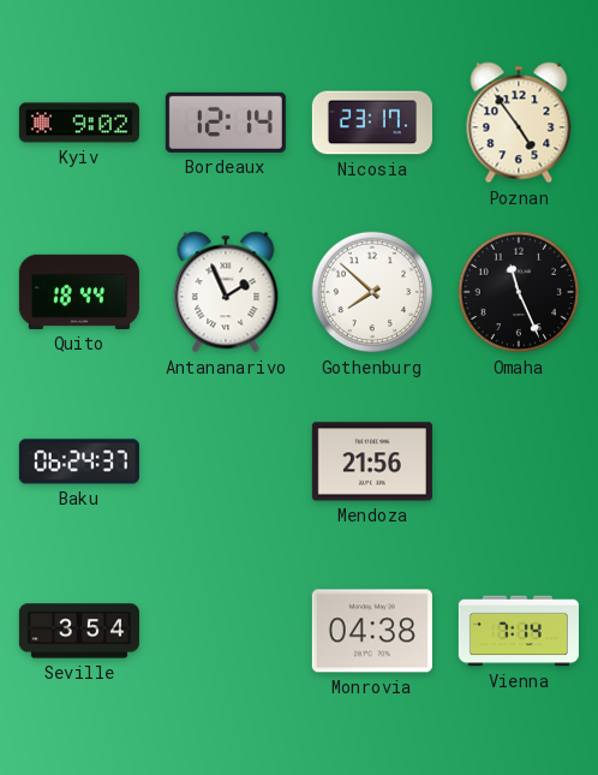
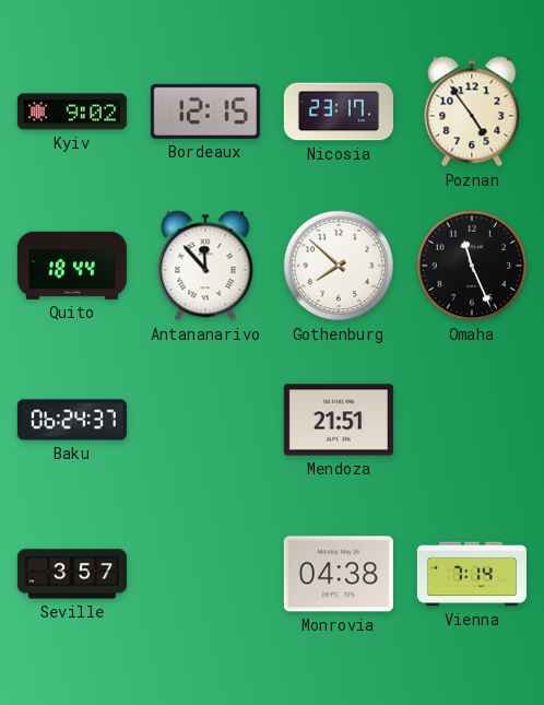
Bordeaux: 12:14 -> 12:15
Antananarivo: 1:56 -> 11:53
Mendoza: 21:56 -> 21:51
Seville: 3:54 -> 3:57
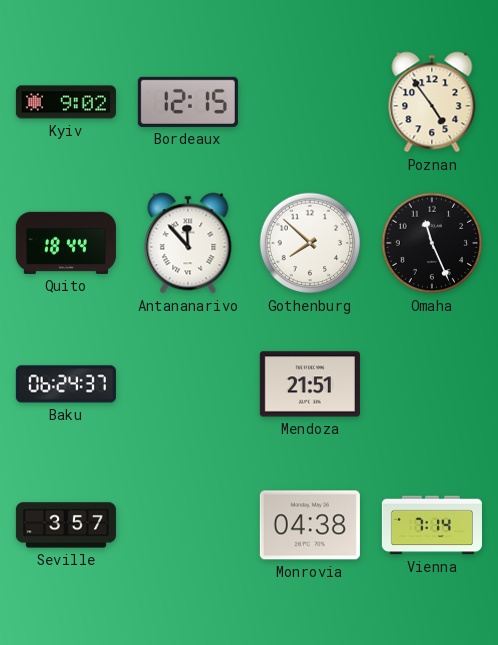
Nicosia: 23:17 -> none
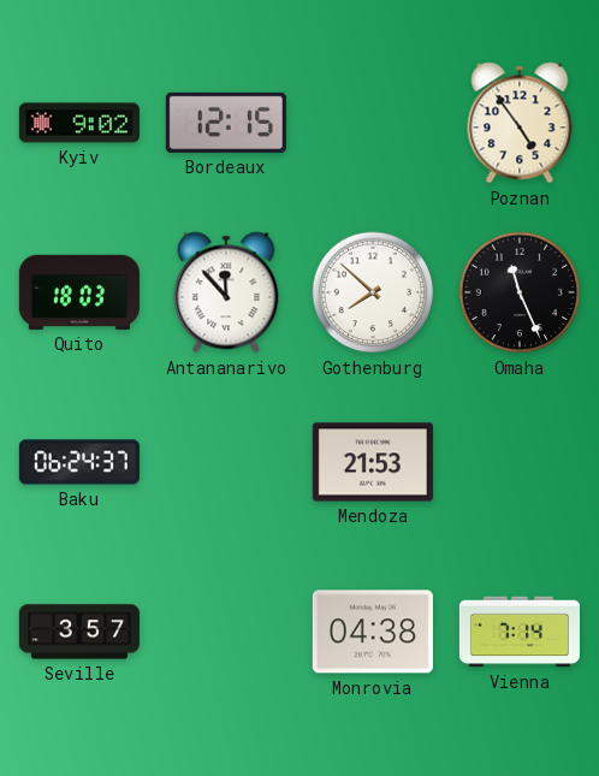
Quito: 18:44 -> 18:03
Mendoza: 21:51 -> 21:53
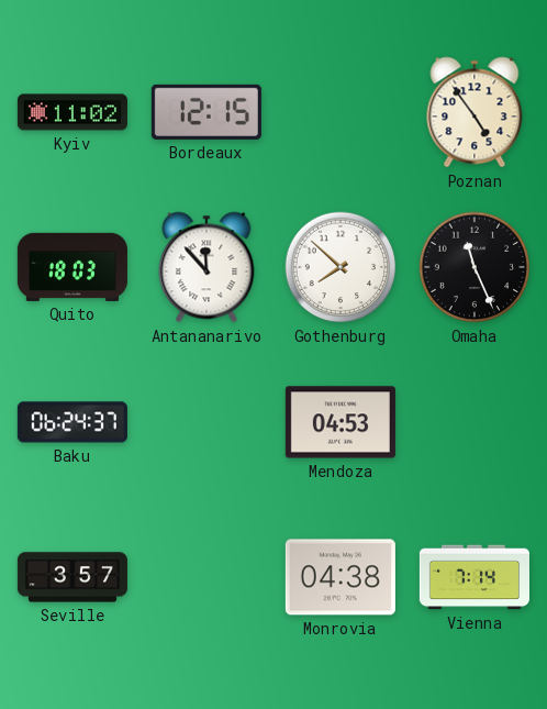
Kyiv: 9:02 -> 11:02
Mendoza: 21:53 -> 04:53
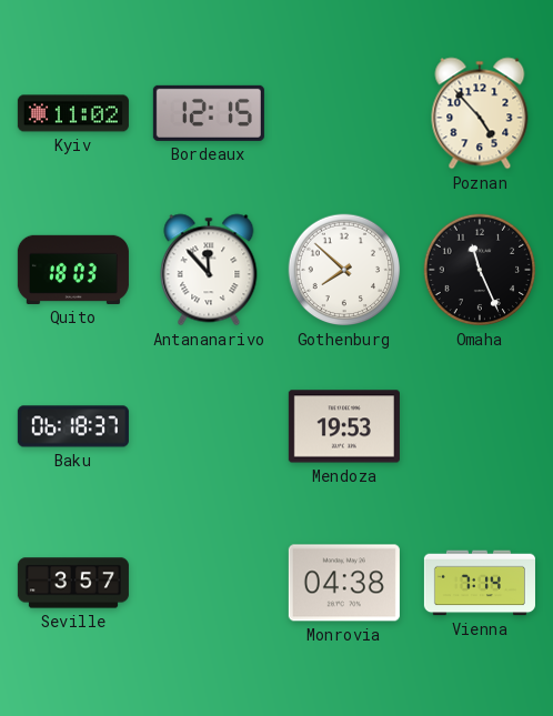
Poznan: 4:54 -> 4:53
Baku: 06:24 -> 06:18
Mendoza: 04:53 -> 19:53
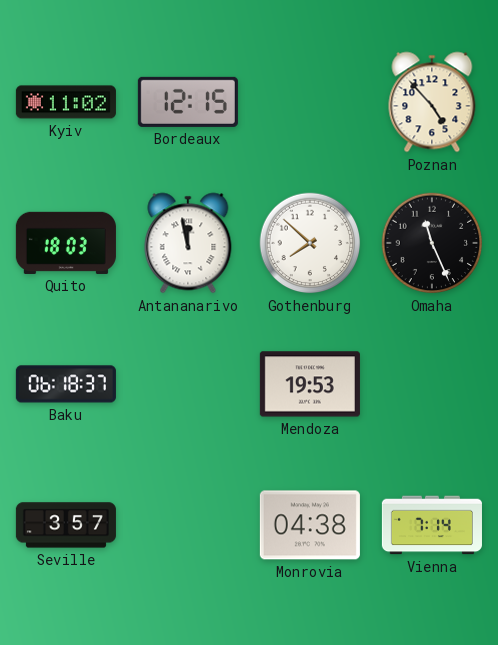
Antananarivo: 11:53 -> 11:58
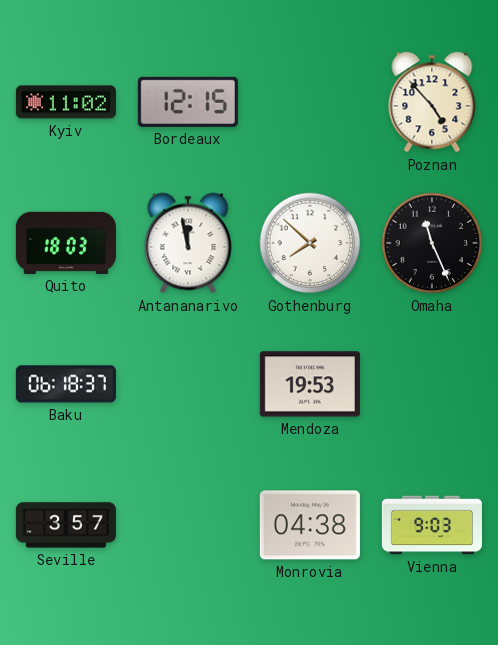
Vienna: 7:14 -> 9:03
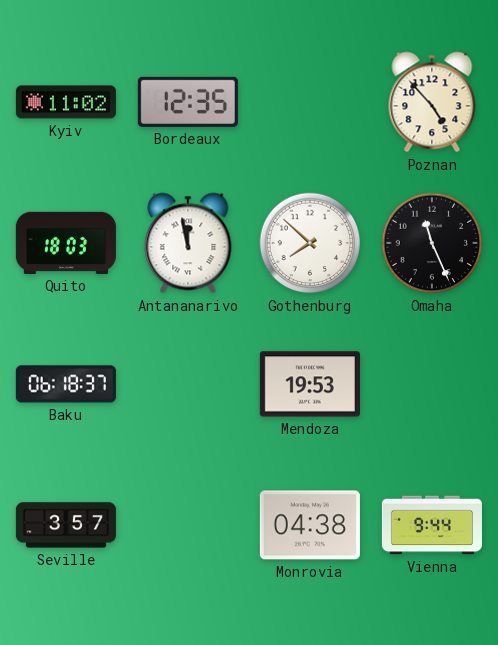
Bordeaux: 12:15 -> 12:35
Vienna: 9:03 -> 9:44
